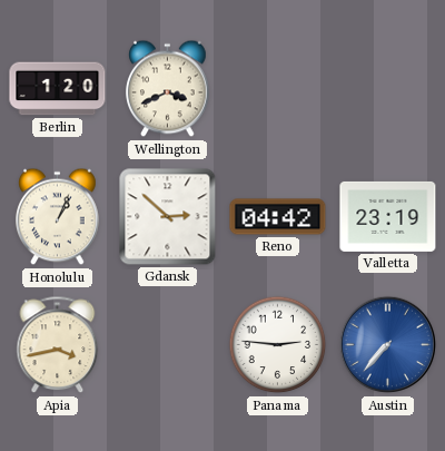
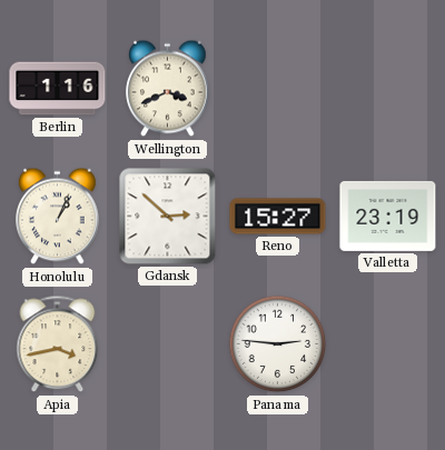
Berlin: 1:20 -> 1:16
Reno: 04:42 -> 15:27
Austin: 7:37 -> none
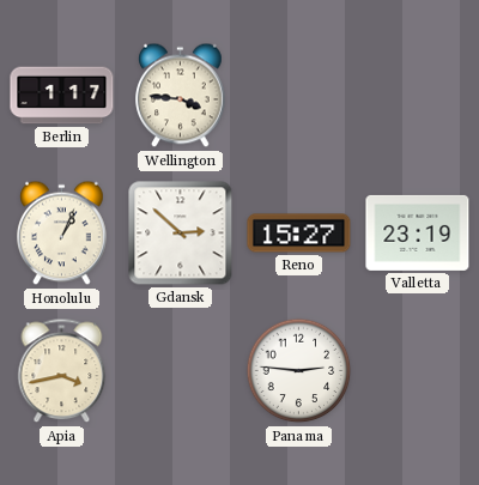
Berlin: 1:16 -> 1:17
Wellington: 3:41 -> 3:46
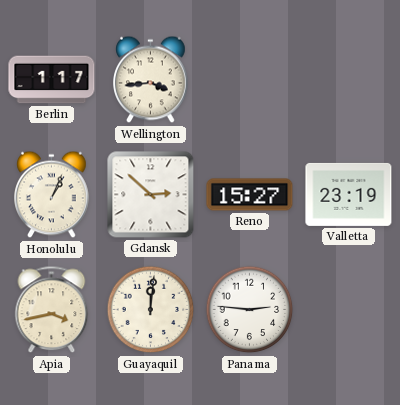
Wellington: 3:46 -> 3:44
Guayaquil: none -> 12:01
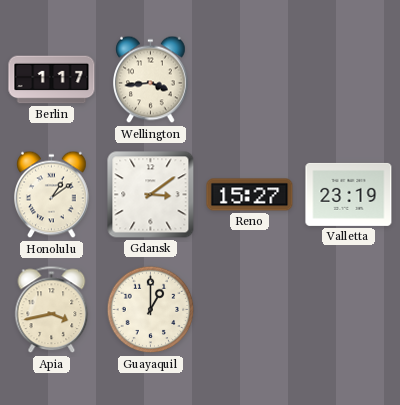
Honolulu: 1:04 -> 1:09
Gdansk: 2:52 -> 3:09
Guayaquil: 12:01 -> 1:00
Panama: 2:46 -> none
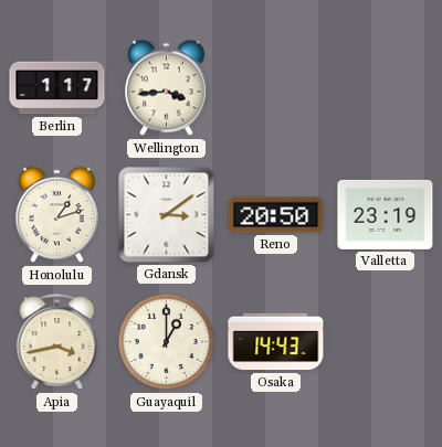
Honolulu: 1:09 -> 1:12
Reno: 15:27 -> 20:50
Osaka: none -> 14:43
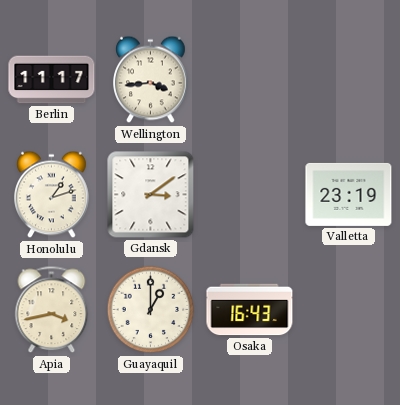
Berlin: 1:17 -> 11:17
Reno: 20:50 -> none
Osaka: 14:43 -> 16:43
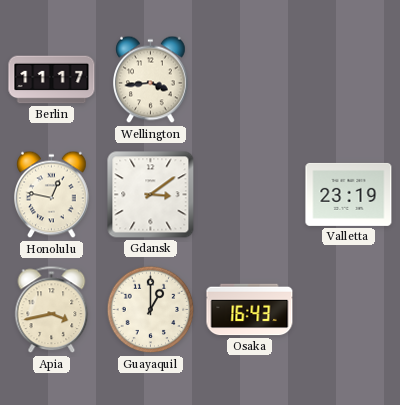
Honolulu: 1:12 -> 12:47
